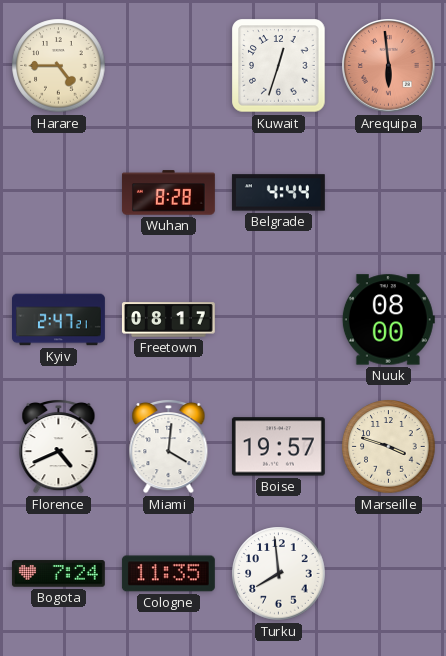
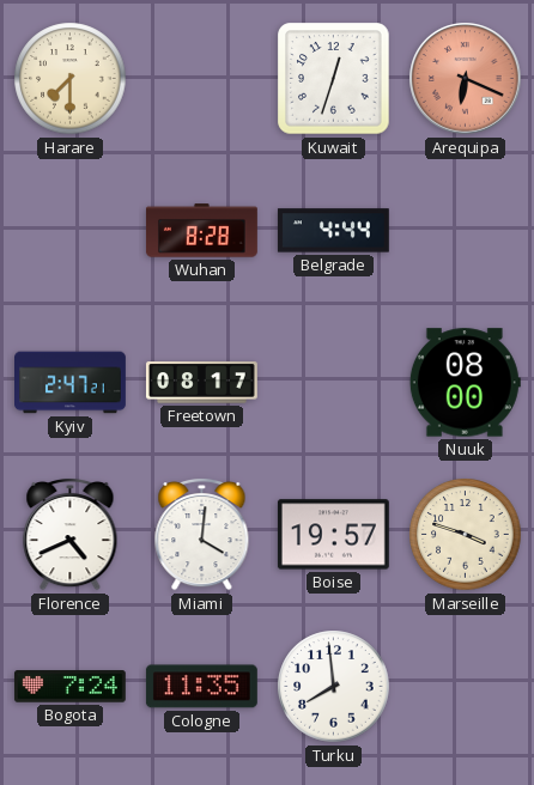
Harare: 4:45 -> 7:30
Arequipa: 5:59 -> 6:19
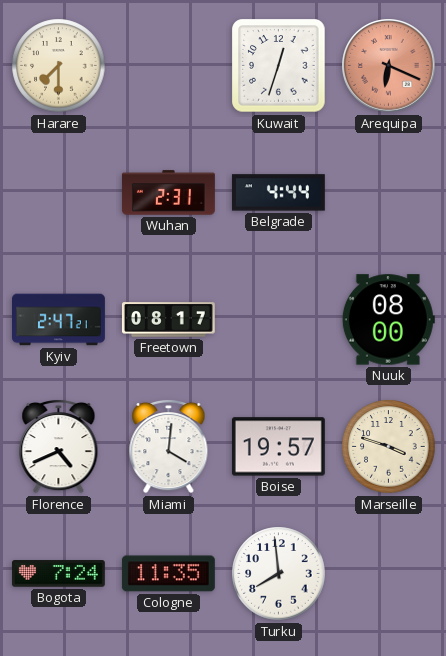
Wuhan: 8:28 -> 2:31
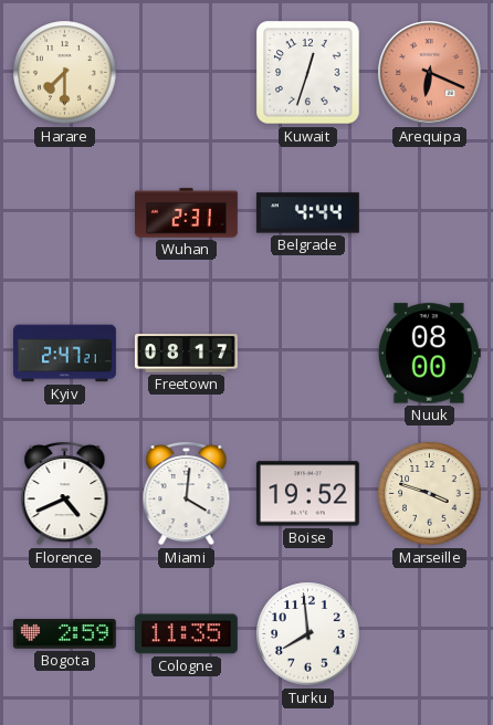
Boise: 19:57 -> 19:52
Bogota: 7:24 -> 2:59
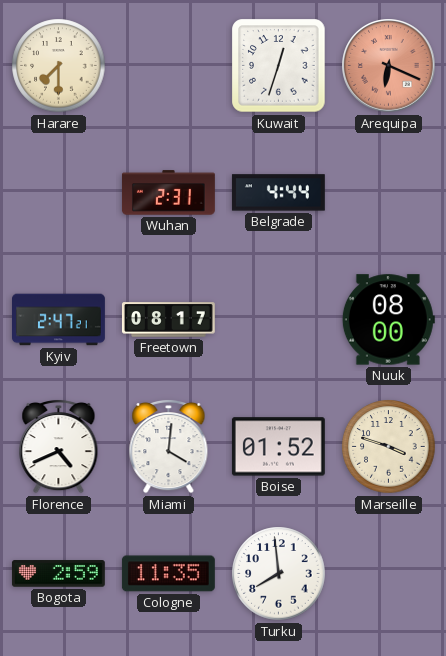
Boise: 19:52 -> 01:52
